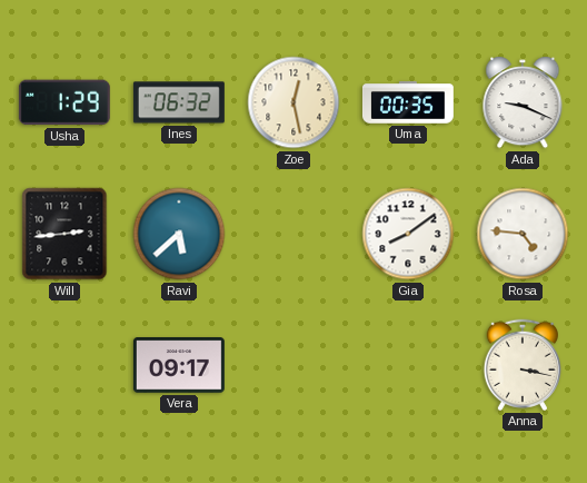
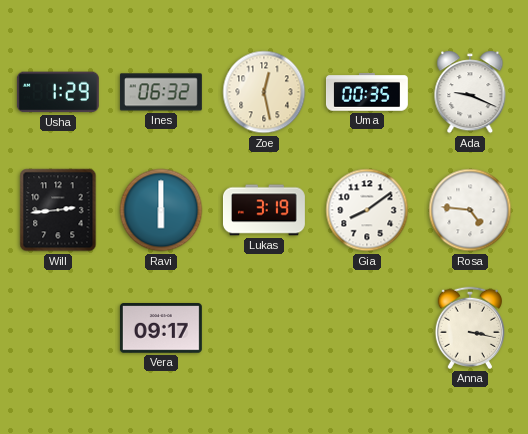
Ravi: 5:38 -> 6:00
Lukas: none -> 3:19
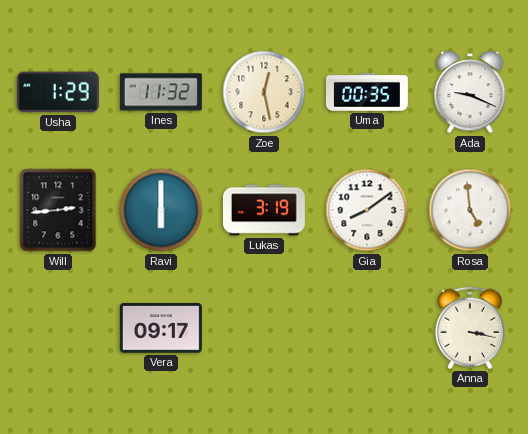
Ines: 06:32 -> 11:32
Rosa: 4:46 -> 4:59
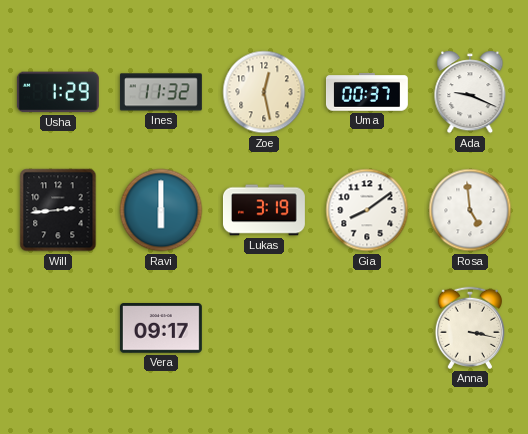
Uma: 00:35 -> 00:37
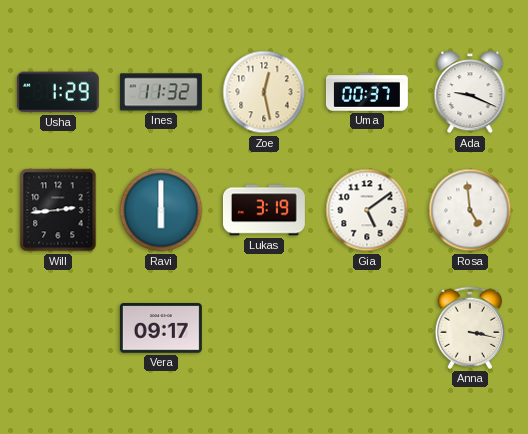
Gia: 8:09 -> 5:09
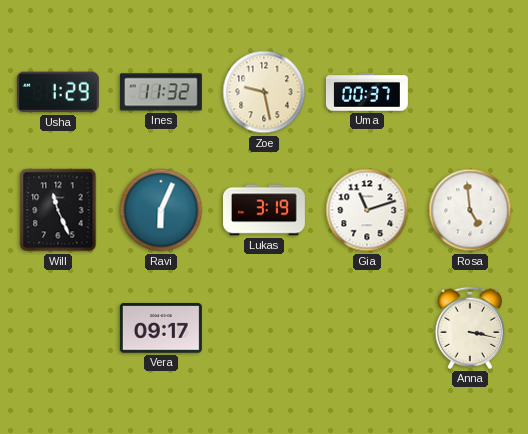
Zoe: 12:28 -> 9:28
Ada: 9:19 -> none
Will: 2:44 -> 11:26
Ravi: 6:00 -> 6:04
Gia: 5:09 -> 11:12
